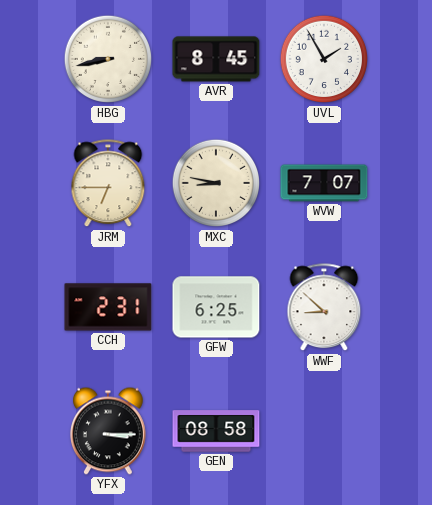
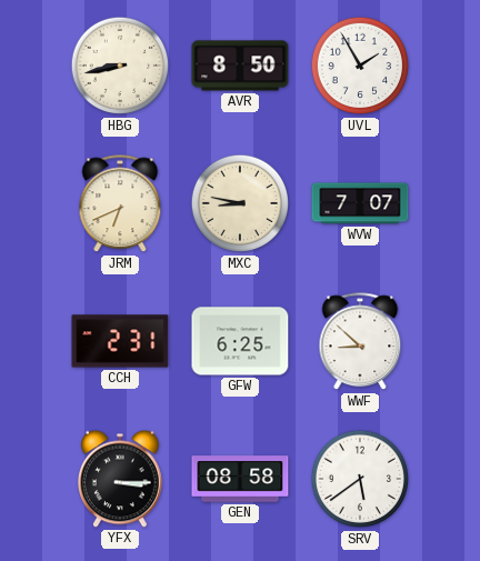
AVR: 8:45 -> 8:50
JRM: 6:45 -> 6:41
SRV: none -> 5:39
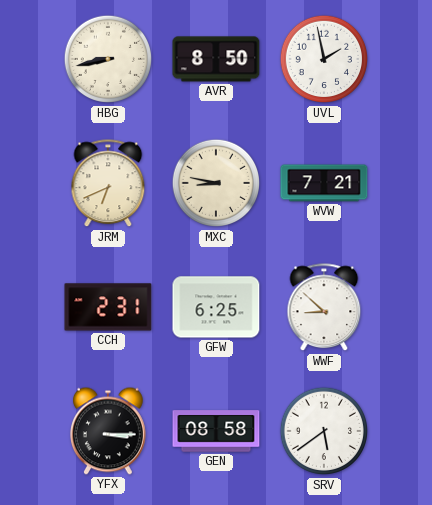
UVL: 1:55 -> 1:58
WVW: 7:07 -> 7:21
